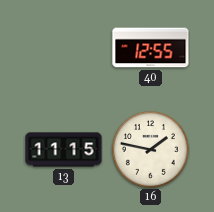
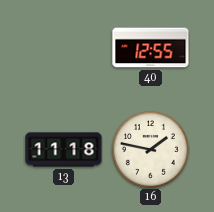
13: 11:15 -> 11:18
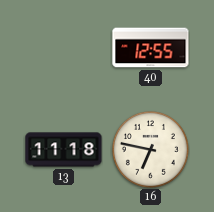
16: 1:47 -> 6:47
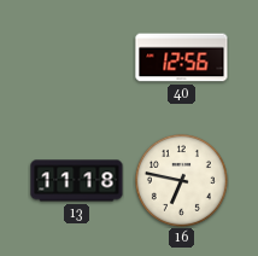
40: 12:55 -> 12:56
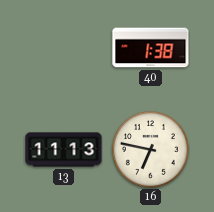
40: 12:56 -> 1:38
13: 11:18 -> 11:13
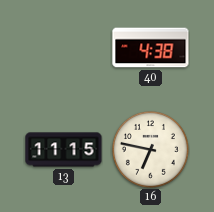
40: 1:38 -> 4:38
13: 11:13 -> 11:15
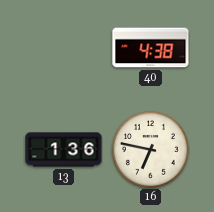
13: 11:15 -> 1:36
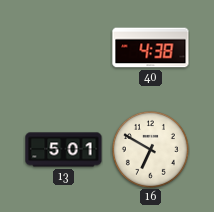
13: 1:36 -> 5:01
16: 6:47 -> 6:50
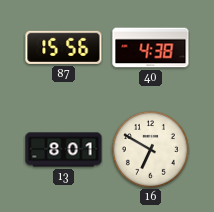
87: none -> 15:56
13: 5:01 -> 8:01
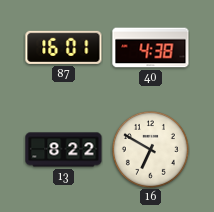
87: 15:56 -> 16:01
13: 8:01 -> 8:22
